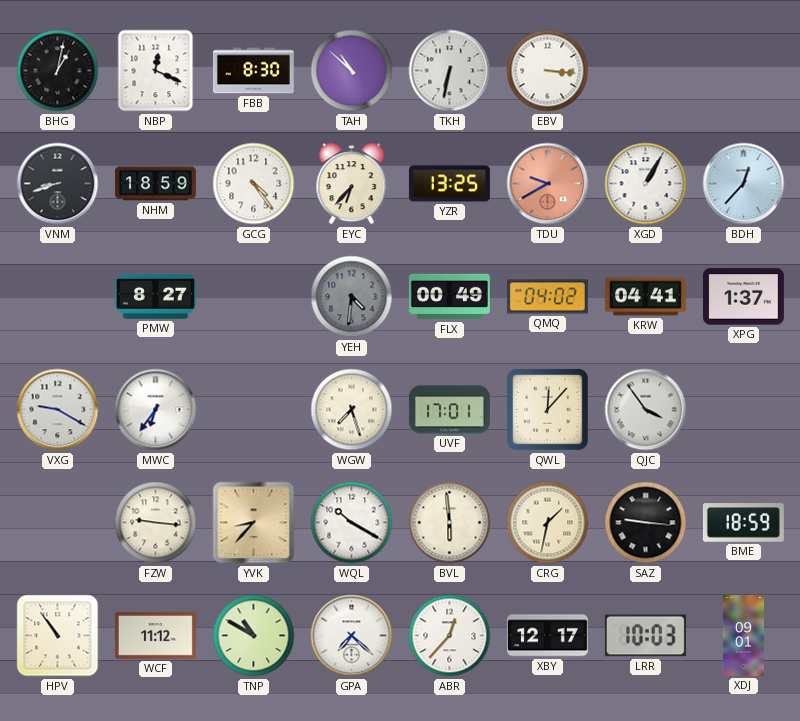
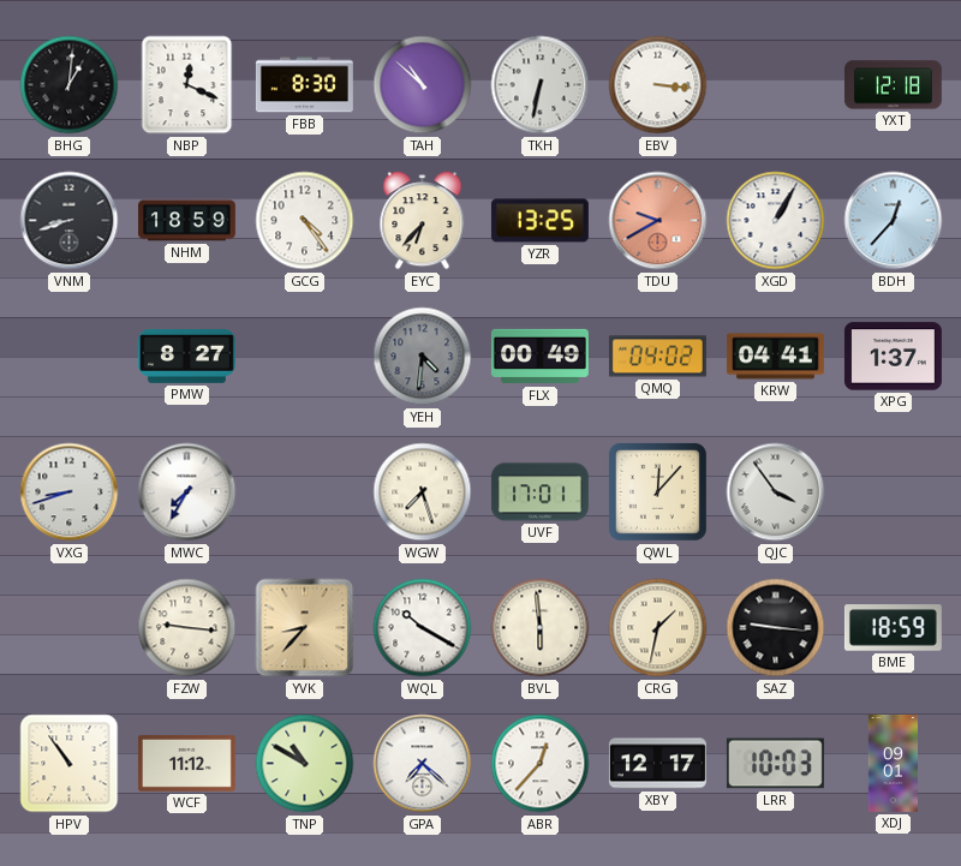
BHG: 1:02 -> 1:01
YXT: none -> 12:18
VXG: 9:20 -> 8:42
MWC: 6:36 -> 7:35
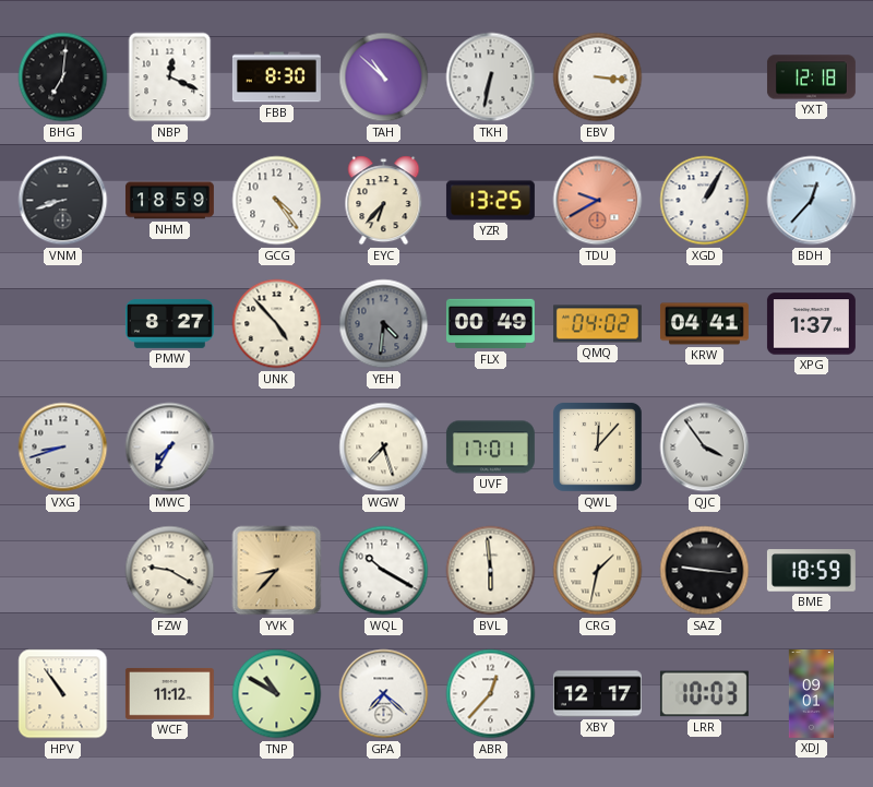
BHG: 1:01 -> 7:01
UNK: none -> 4:53
FZW: 9:16 -> 9:20
